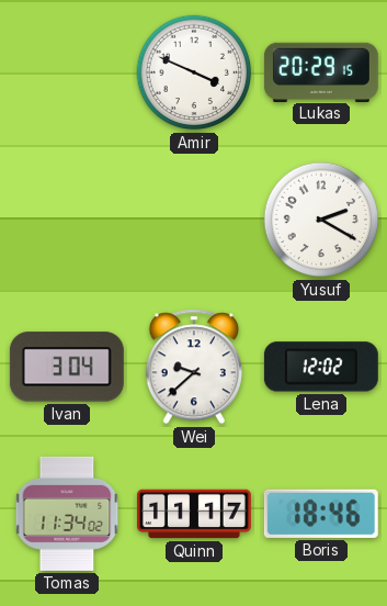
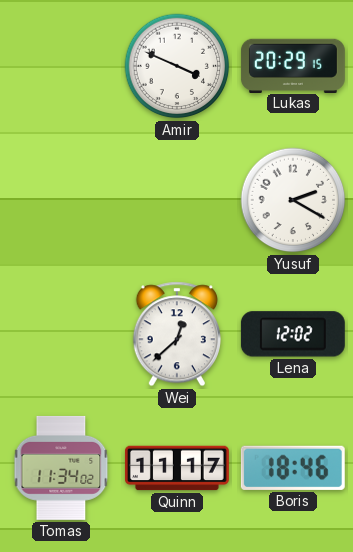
Ivan: 3:04 -> none
Wei: 9:38 -> 12:38
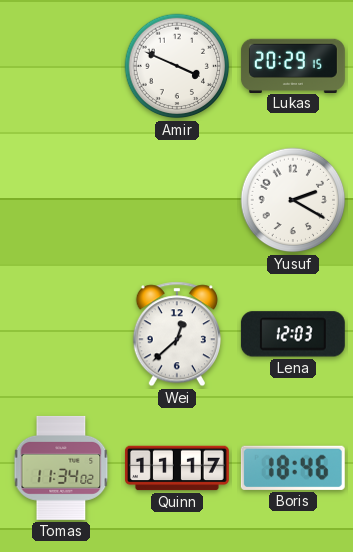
Lena: 12:02 -> 12:03
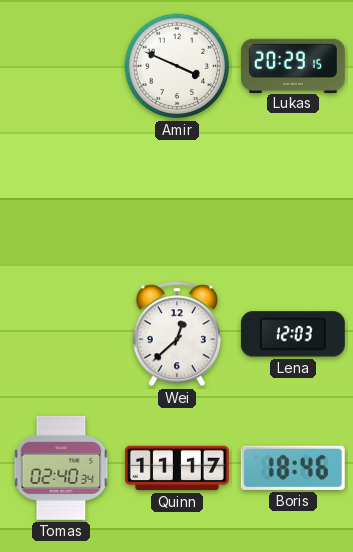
Yusuf: 2:20 -> none
Tomas: 11:34 -> 02:40
